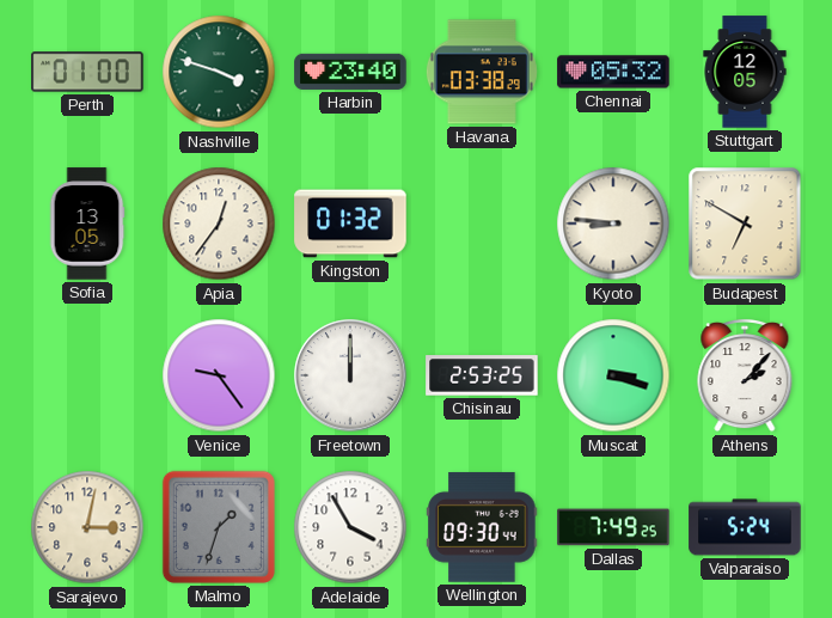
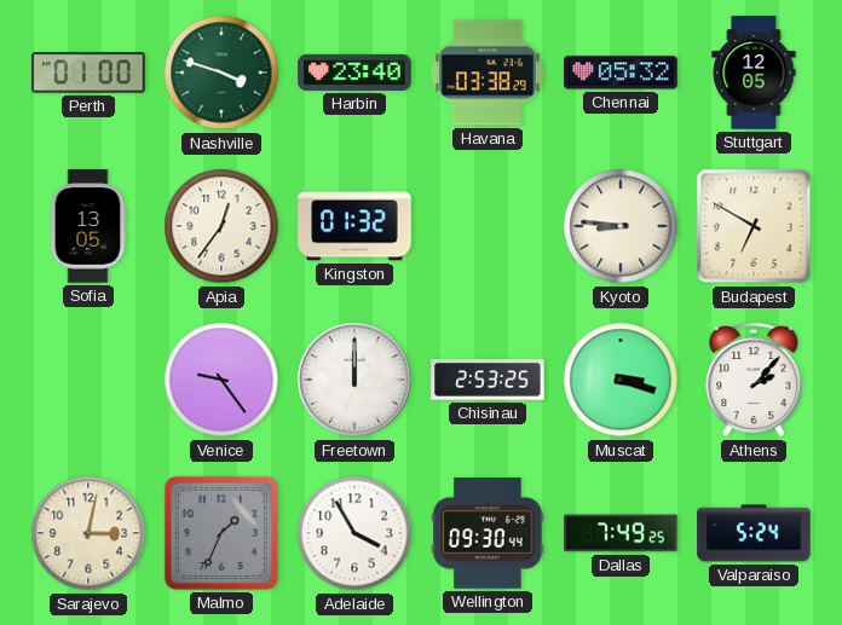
Malmo: 1:33 -> 1:34
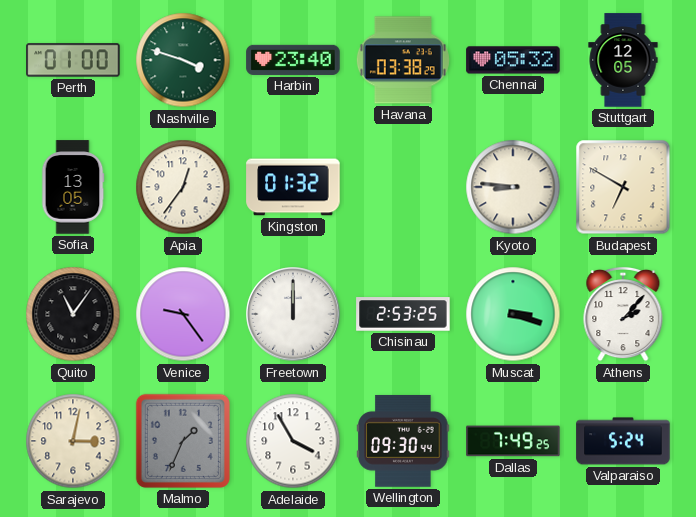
Quito: none -> 11:06
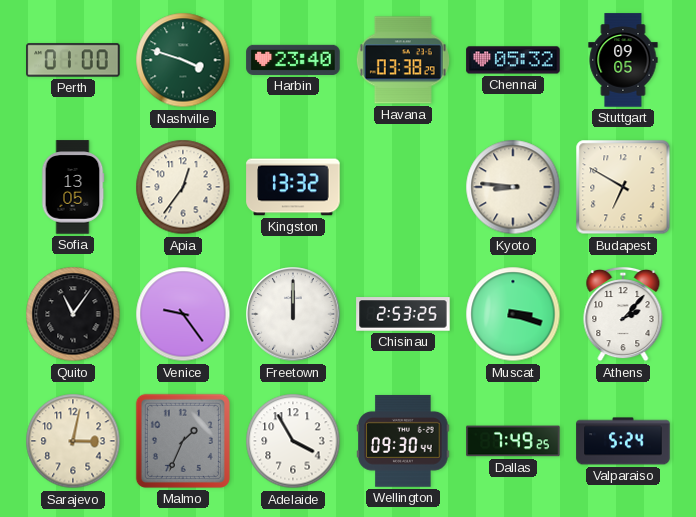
Stuttgart: 12:05 -> 09:05
Kingston: 01:32 -> 13:32
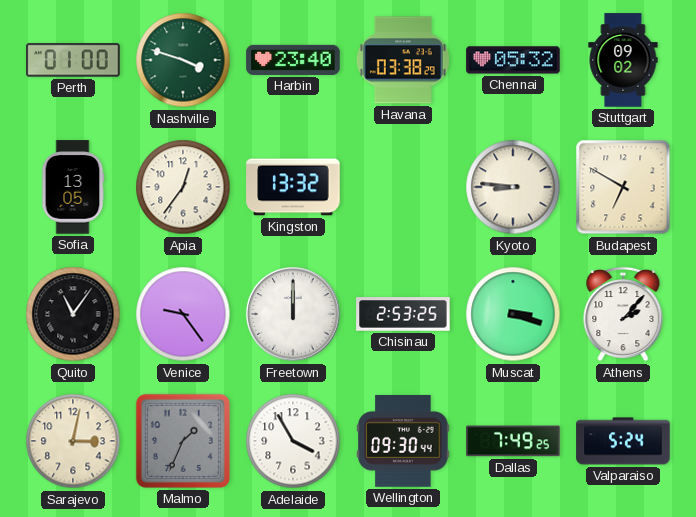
Stuttgart: 09:05 -> 09:02
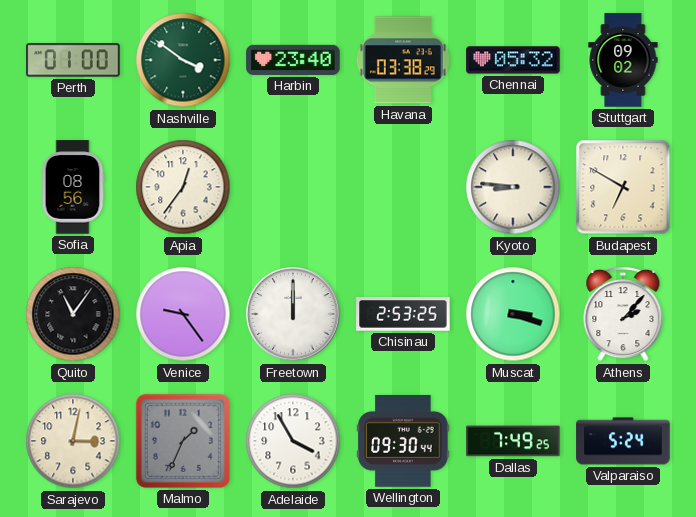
Nashville: 3:48 -> 3:51
Sofia: 13:05 -> 08:56
Kingston: 13:32 -> none
